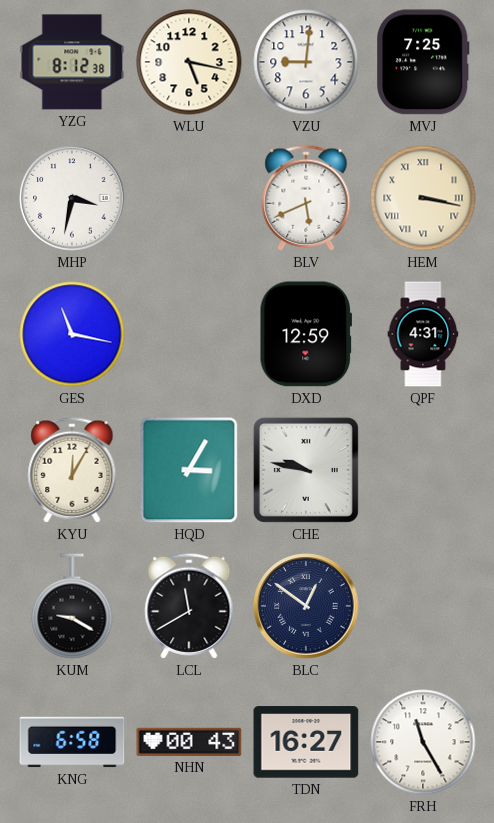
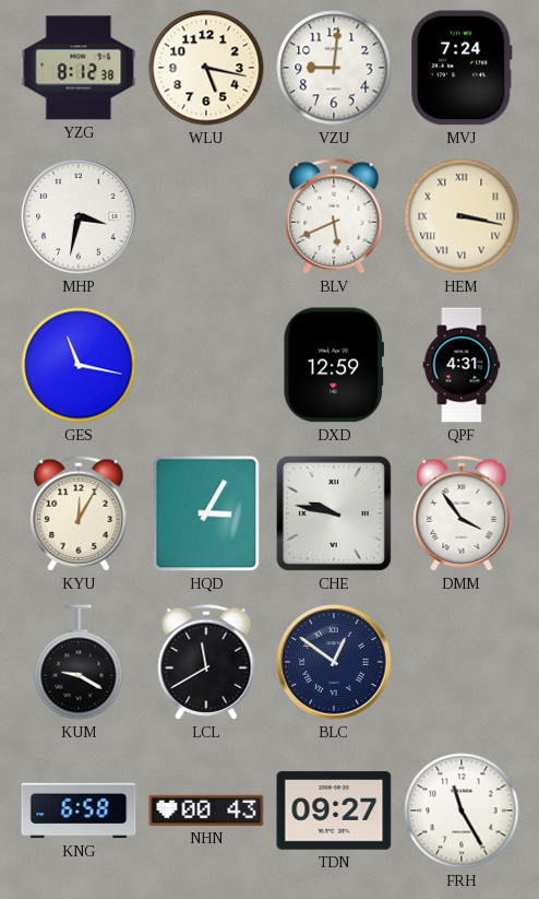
MVJ: 7:25 -> 7:24
DMM: none -> 3:54
TDN: 16:27 -> 09:27
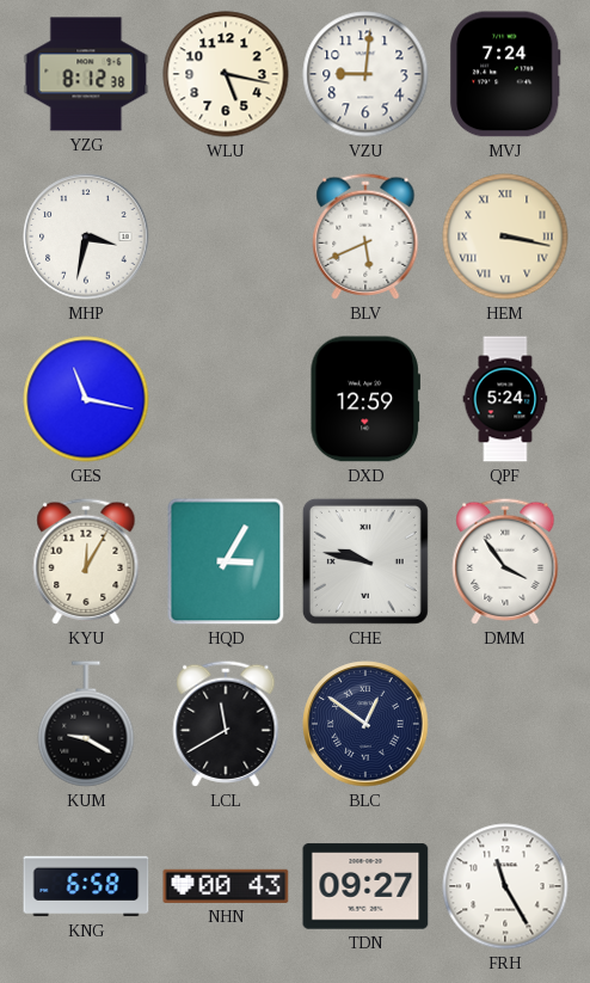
QPF: 4:31 -> 5:24
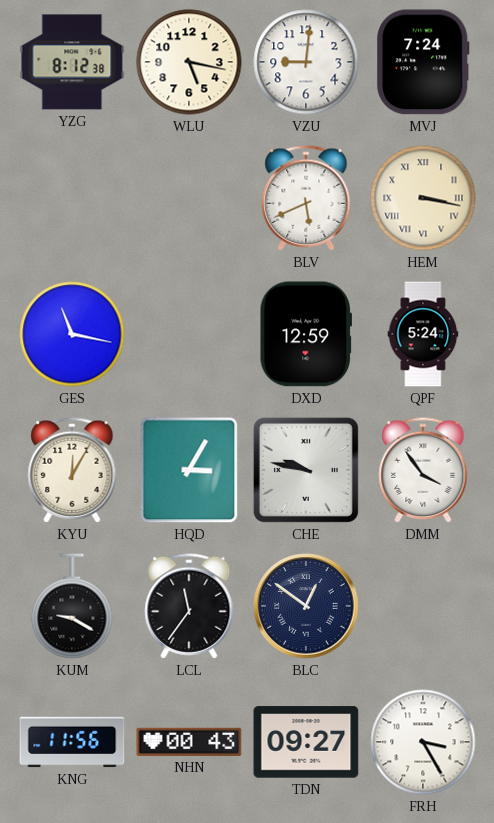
MHP: 3:32 -> none
LCL: 11:40 -> 11:36
KNG: 6:58 -> 11:56
FRH: 11:25 -> 3:25
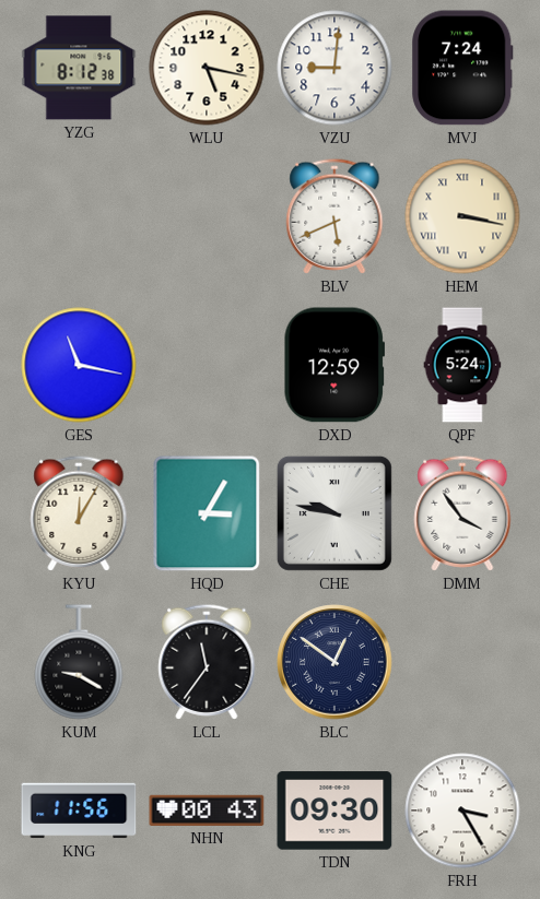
TDN: 09:27 -> 09:30
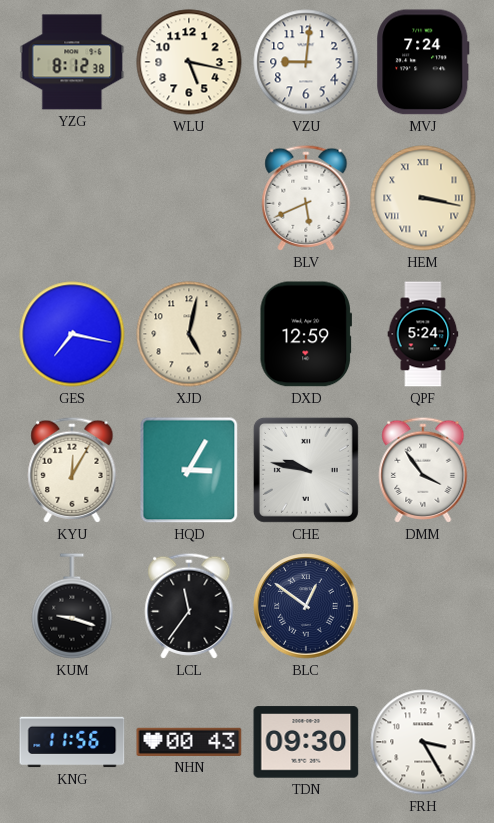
GES: 11:17 -> 7:17
XJD: none -> 5:02
KUM: 9:20 -> 9:18
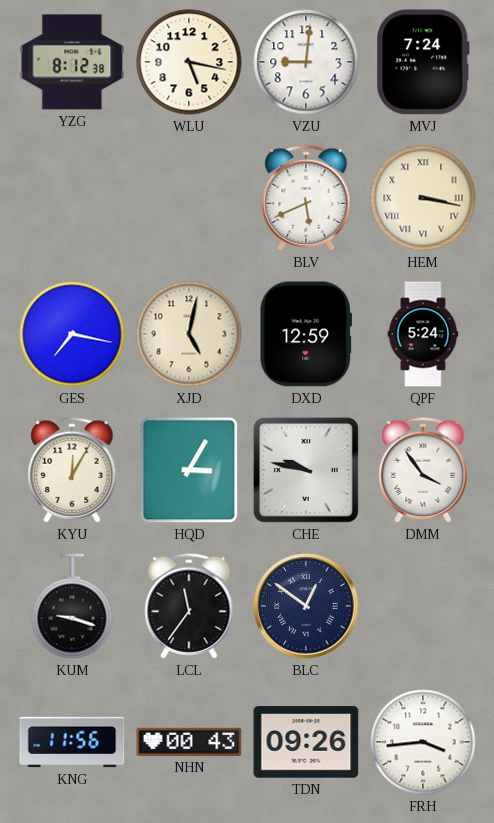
TDN: 09:30 -> 09:26
FRH: 3:25 -> 3:44
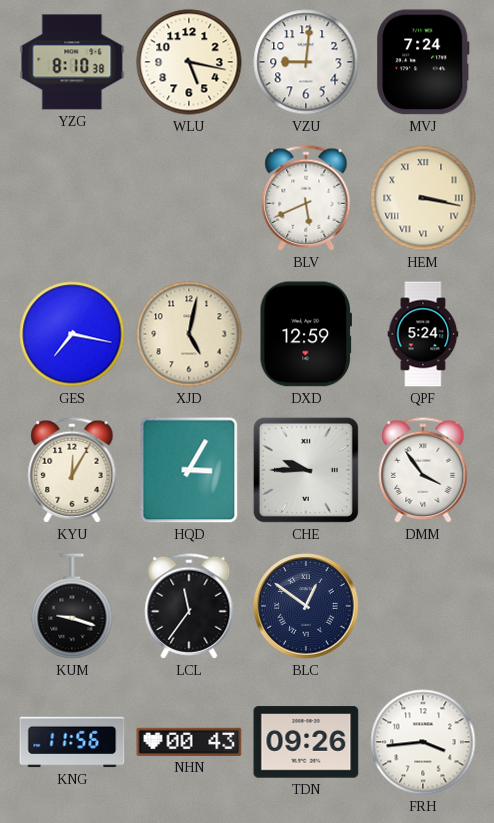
YZG: 8:12 -> 8:10
CHE: 9:47 -> 9:45
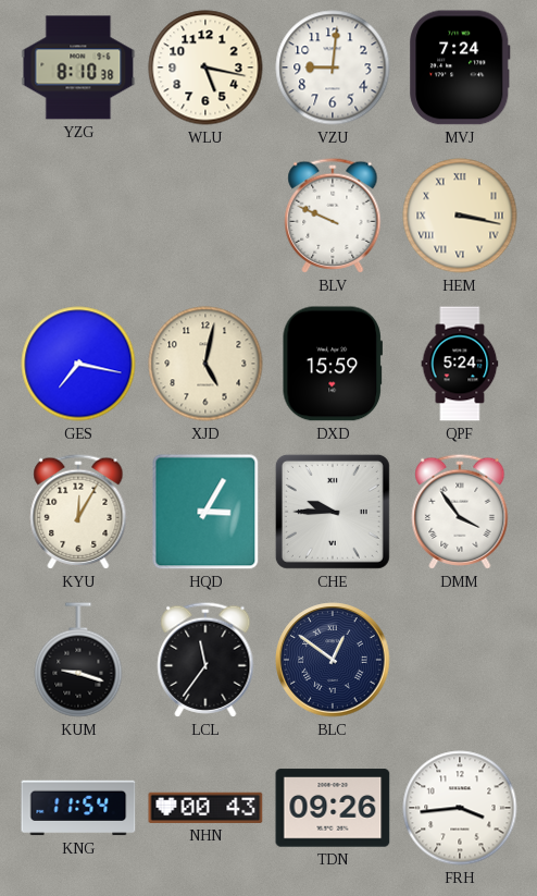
BLV: 5:41 -> 9:49
DXD: 12:59 -> 15:59
KNG: 11:56 -> 11:54
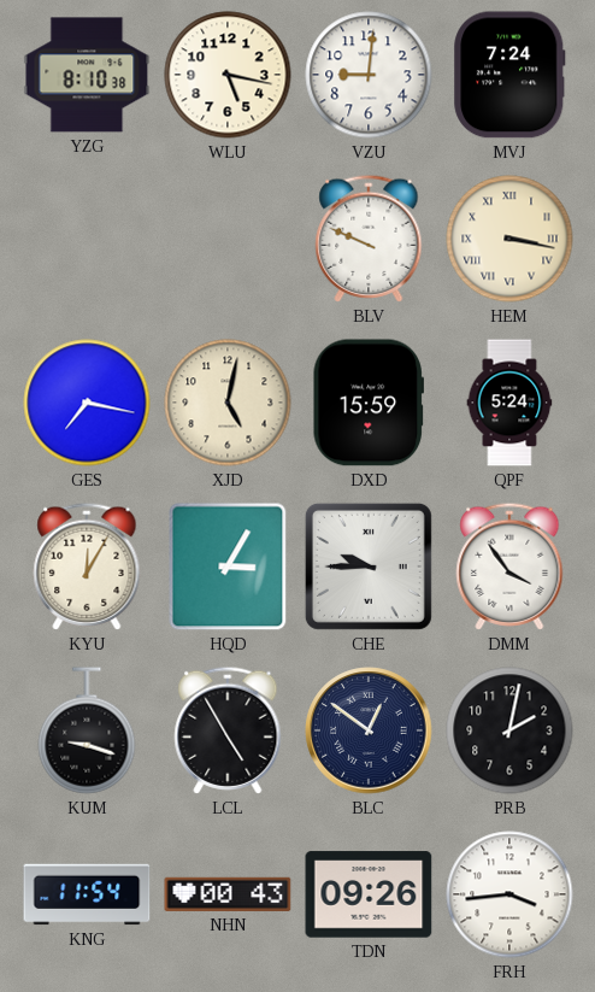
LCL: 11:36 -> 4:55
PRB: none -> 2:02
